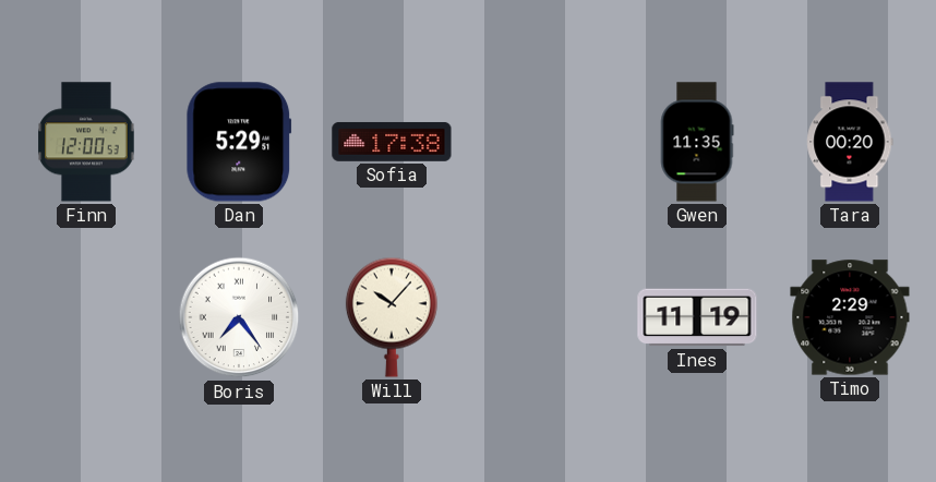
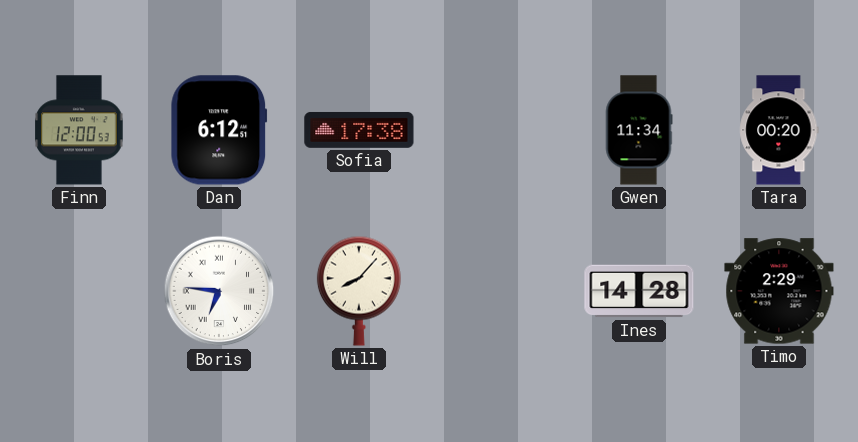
Dan: 5:29 -> 6:12
Gwen: 11:35 -> 11:34
Boris: 7:24 -> 6:46
Will: 10:07 -> 8:07
Ines: 11:19 -> 14:28
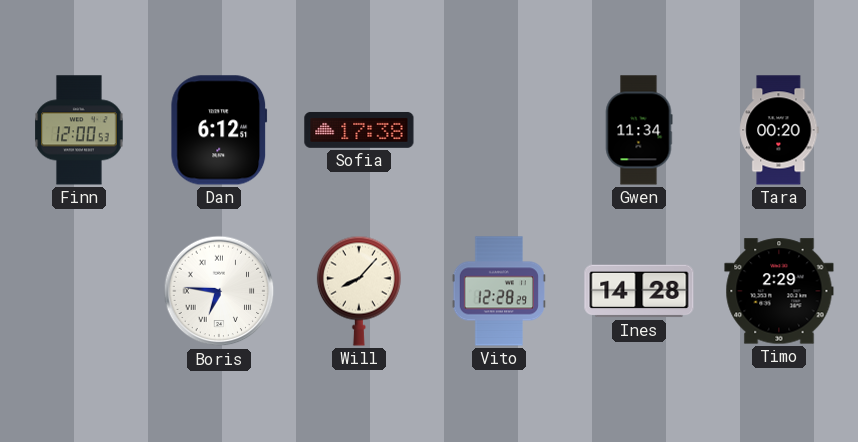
Vito: none -> 12:28
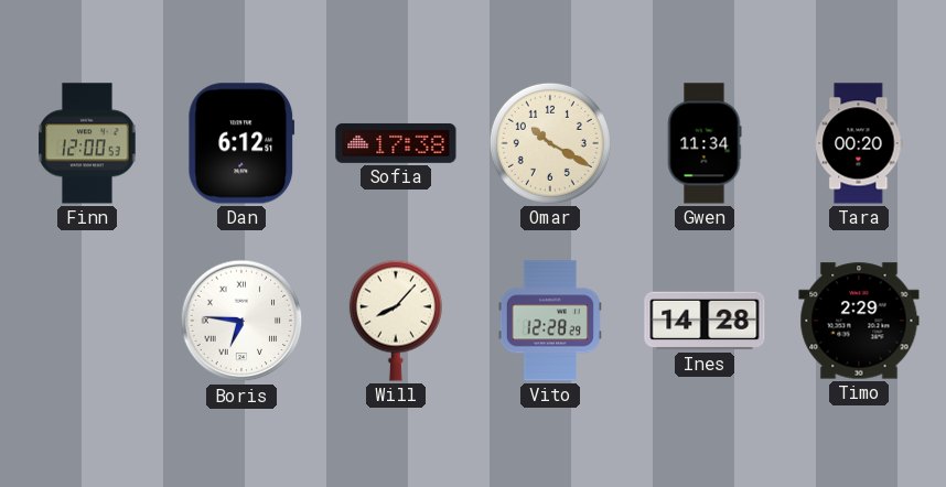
Omar: none -> 10:20
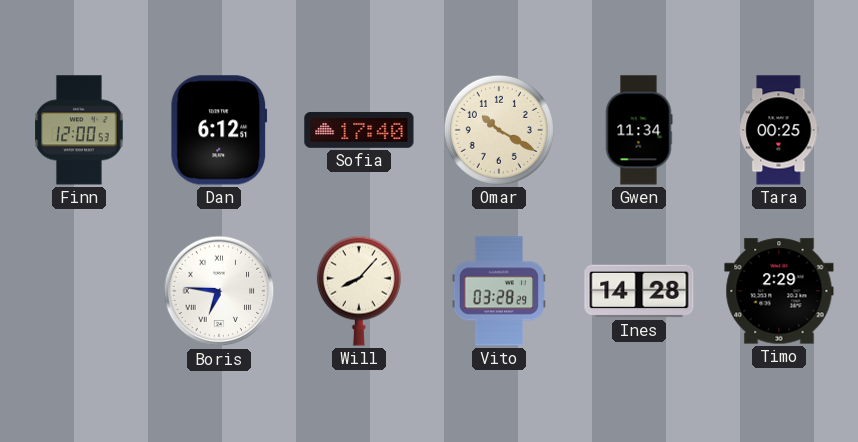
Sofia: 17:38 -> 17:40
Tara: 00:20 -> 00:25
Vito: 12:28 -> 03:28
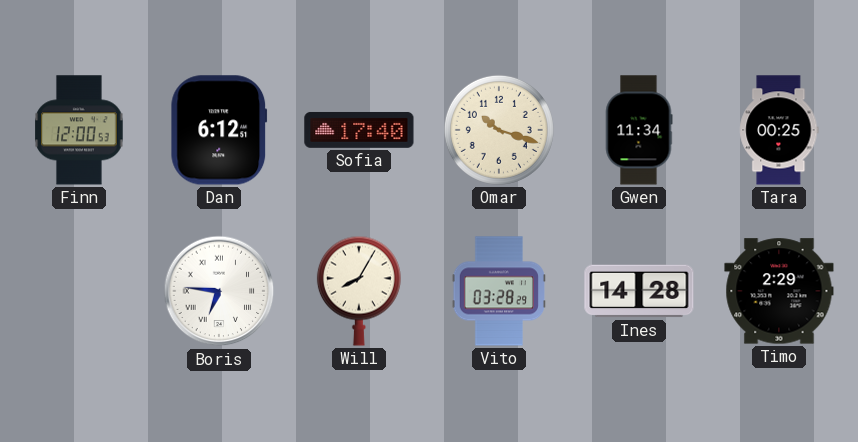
Omar: 10:20 -> 10:18
Will: 8:07 -> 8:05
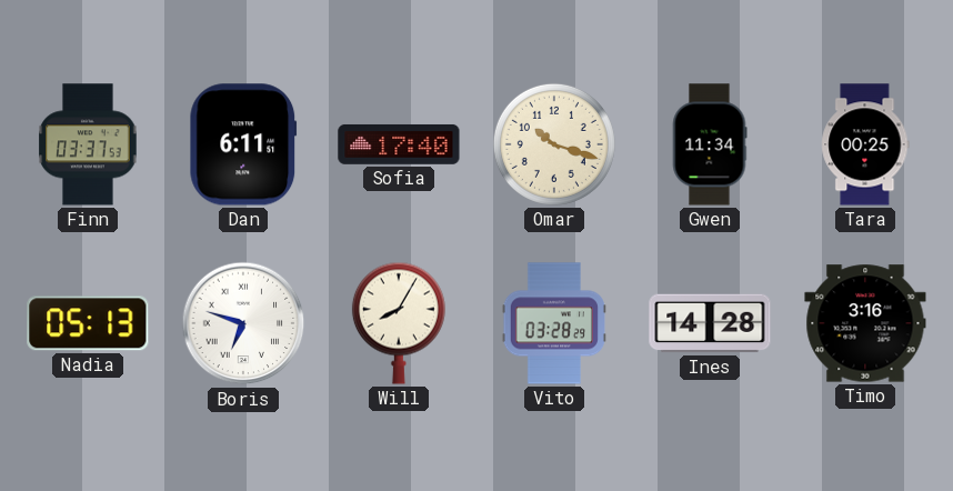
Finn: 12:00 -> 03:37
Dan: 6:12 -> 6:11
Nadia: none -> 05:13
Boris: 6:46 -> 6:48
Timo: 2:29 -> 3:16
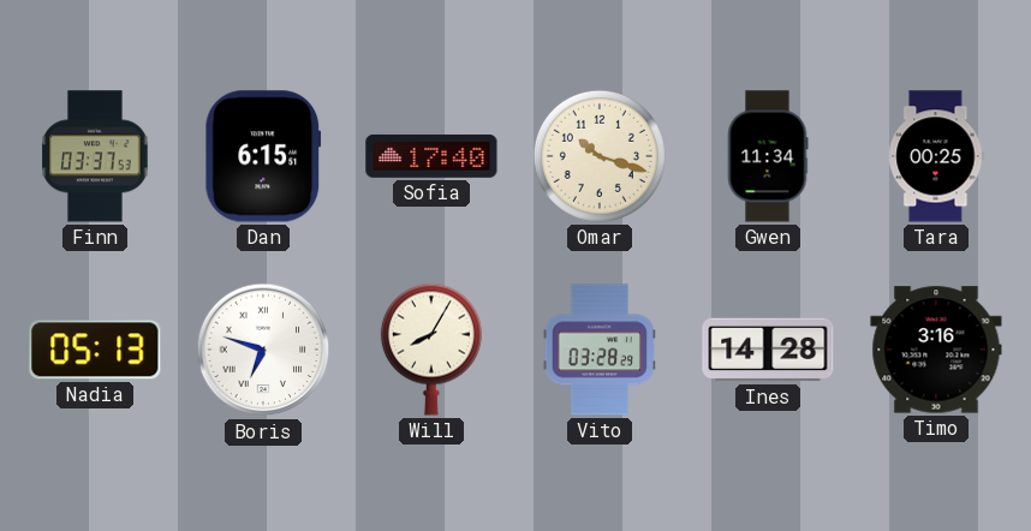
Dan: 6:11 -> 6:15
